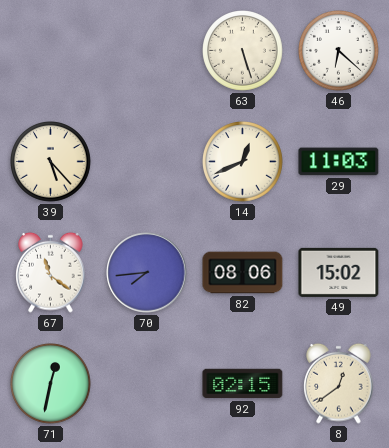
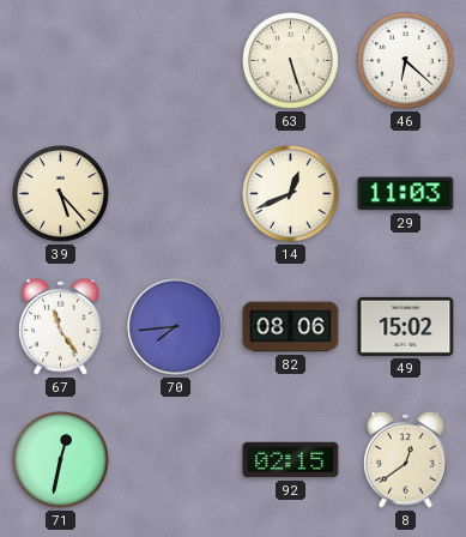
67: 11:21 -> 11:24
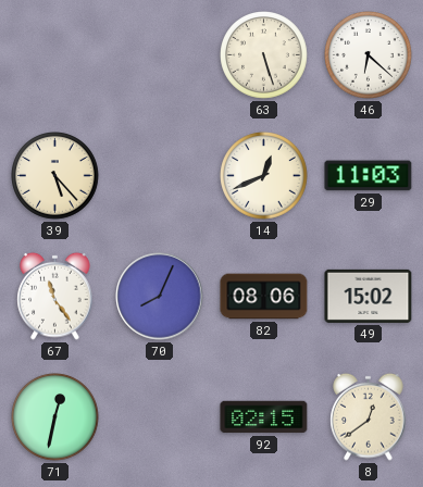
70: 7:44 -> 8:04
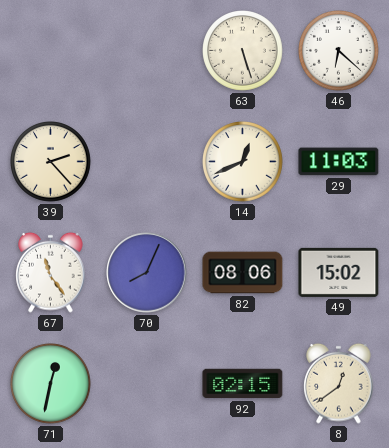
39: 5:23 -> 2:23
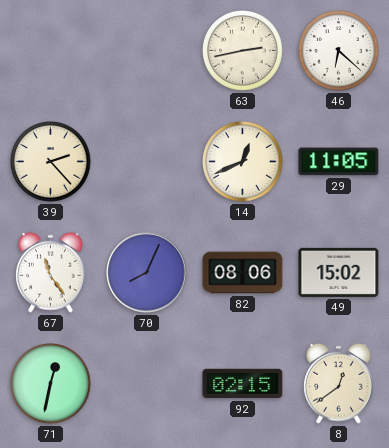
63: 5:27 -> 2:43
29: 11:03 -> 11:05
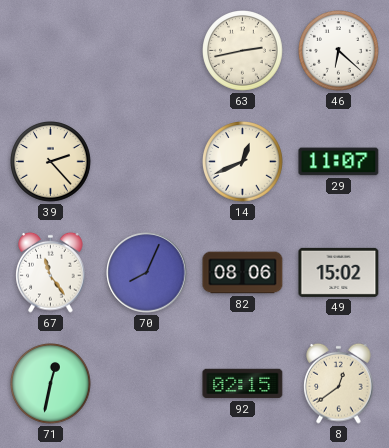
29: 11:05 -> 11:07
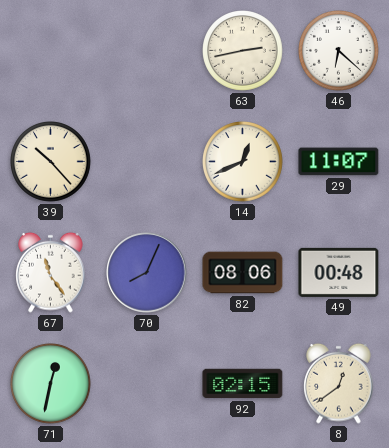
39: 2:23 -> 10:23
49: 15:02 -> 00:48
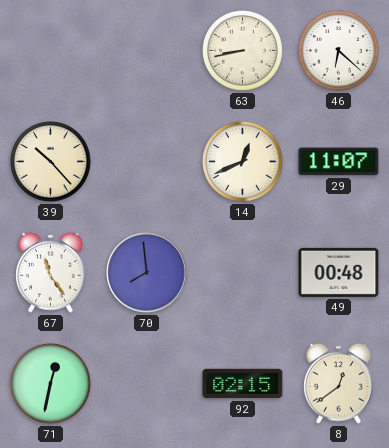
63: 2:43 -> 8:43
70: 8:04 -> 7:59
82: 08:06 -> none
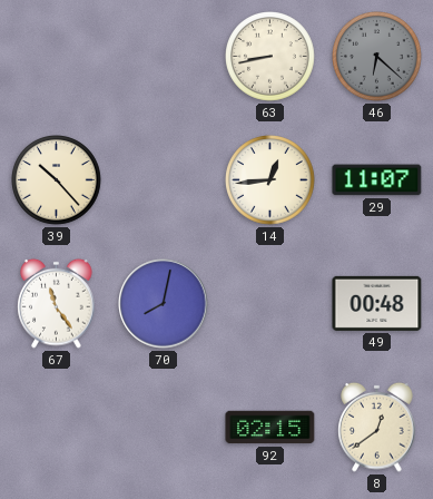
46 dial: white -> grey
14: 12:41 -> 12:44
70: 7:59 -> 8:02
71: 12:32 -> none
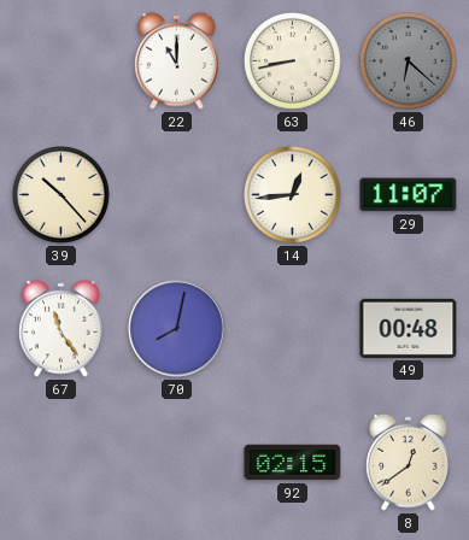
22: none -> 11:00
